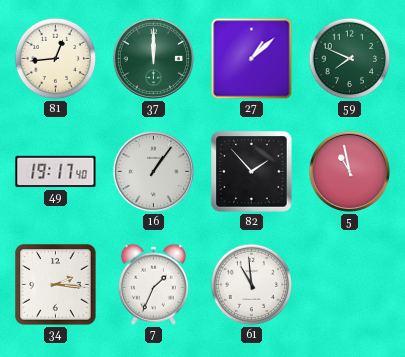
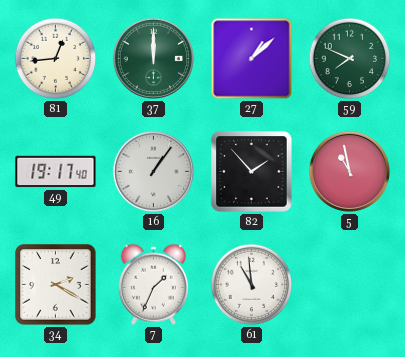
34: 2:16 -> 2:20
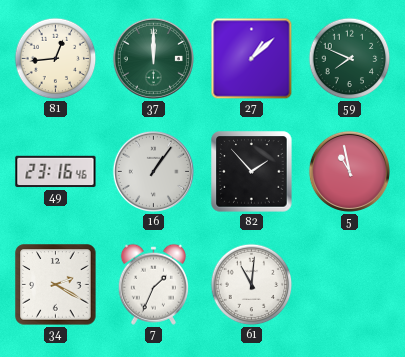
49: 19:17 -> 23:16
61: 10:59 -> 11:01
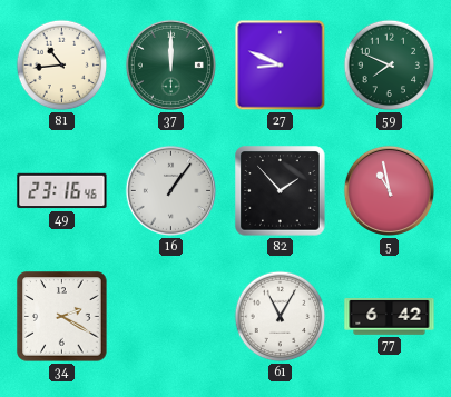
81: 12:44 -> 10:44
27: 1:08 -> 8:49
7: 1:34 -> none
61: 11:01 -> 11:05
77: none -> 6:42
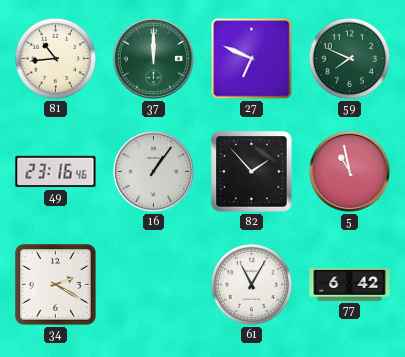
27: 8:49 -> 6:49
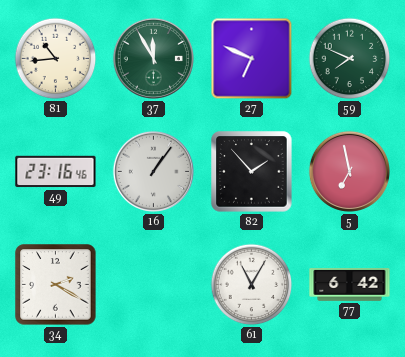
37: 12:00 -> 11:55
5: 10:58 -> 6:58
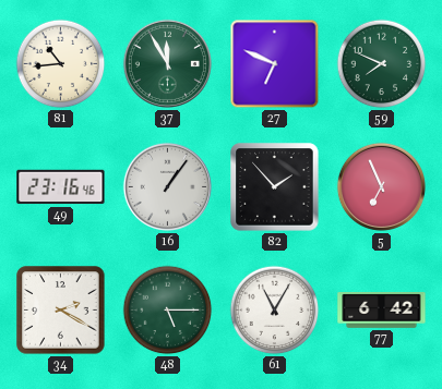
5: 6:58 -> 6:56
48: none -> 5:15
